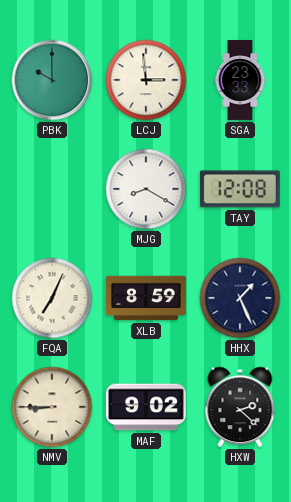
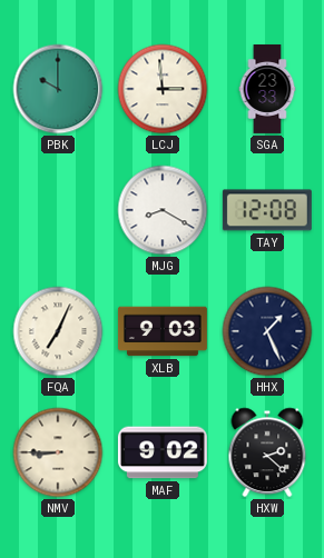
XLB: 8:59 -> 9:03
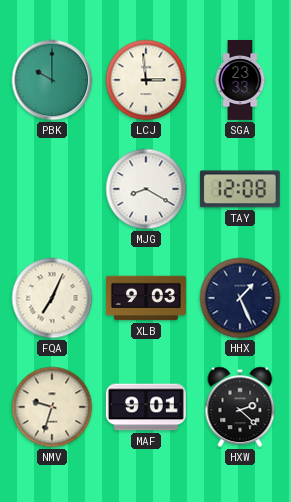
NMV: 8:45 -> 9:33
MAF: 9:02 -> 9:01
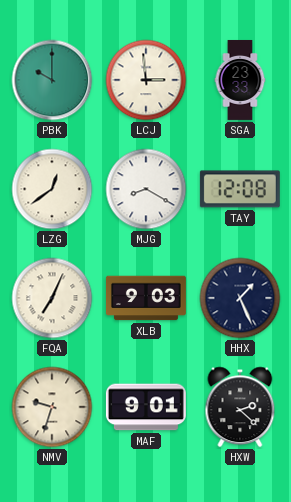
LZG: none -> 12:39
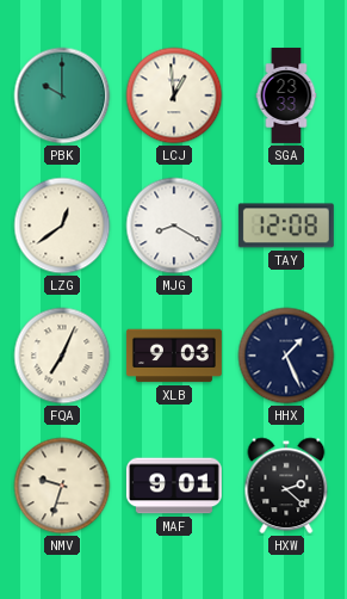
LCJ: 2:59 -> 12:59
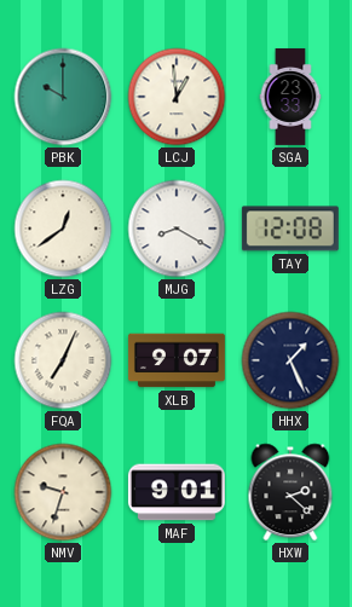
XLB: 9:03 -> 9:07
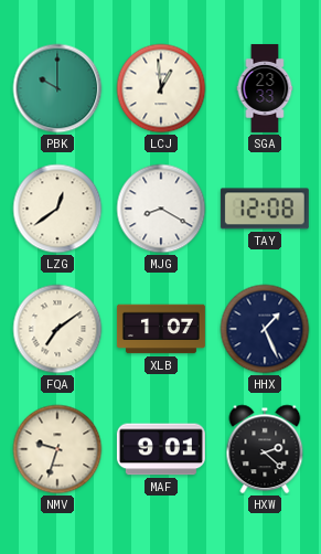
FQA: 7:04 -> 7:09
XLB: 9:07 -> 1:07
